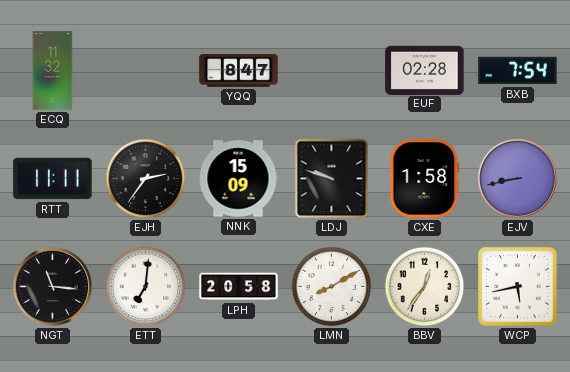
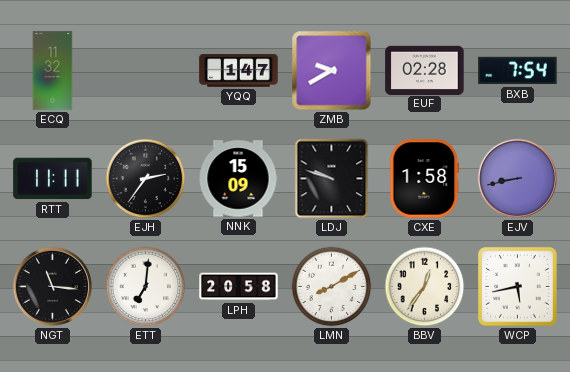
YQQ: 8:47 -> 1:47
ZMB: none -> 9:40
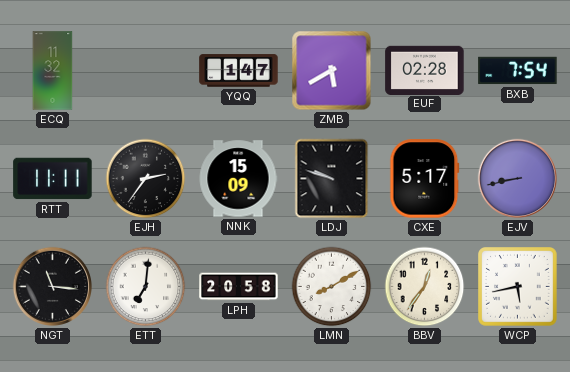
ZMB: 9:40 -> 5:40
CXE: 1:58 -> 5:17
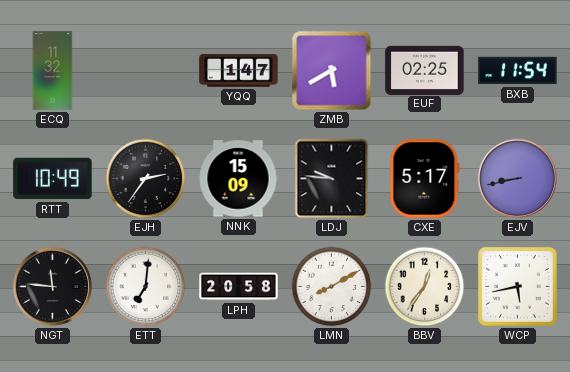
EUF: 02:28 -> 02:25
BXB: 7:54 -> 11:54
RTT: 11:11 -> 10:49
LDJ: 9:48 -> 9:46
NGT: 11:16 -> 11:46
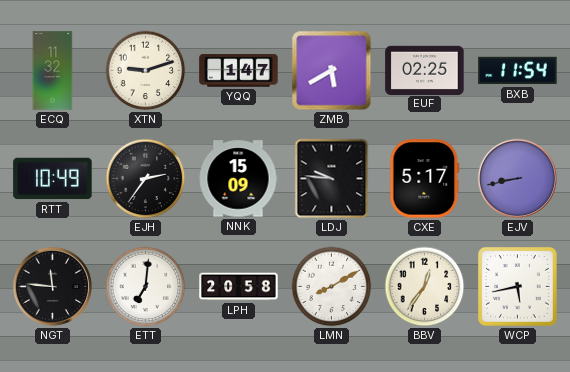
XTN: none -> 9:12
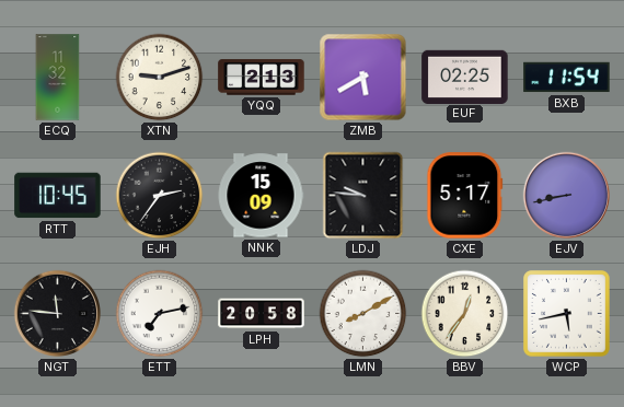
YQQ: 1:47 -> 2:13
RTT: 10:49 -> 10:45
ETT: 7:01 -> 7:13
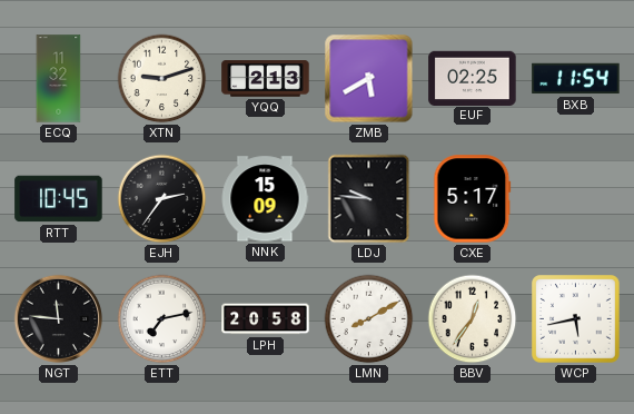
EJV: 8:43 -> none
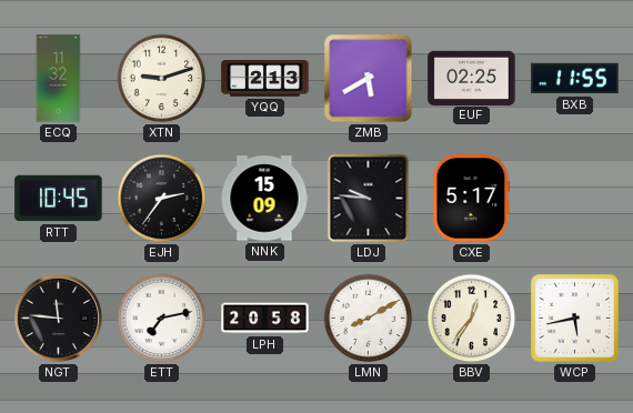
BXB: 11:54 -> 11:55
